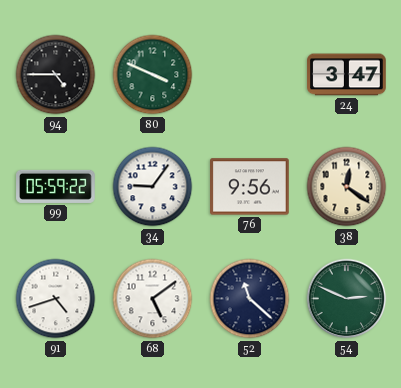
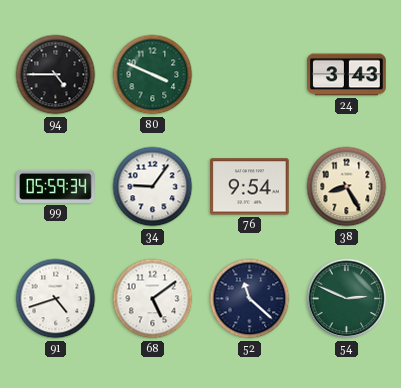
24: 3:47 -> 3:43
99: 05:59:22 -> 05:59:34
76: 9:56 -> 9:54
38: 12:21 -> 8:25
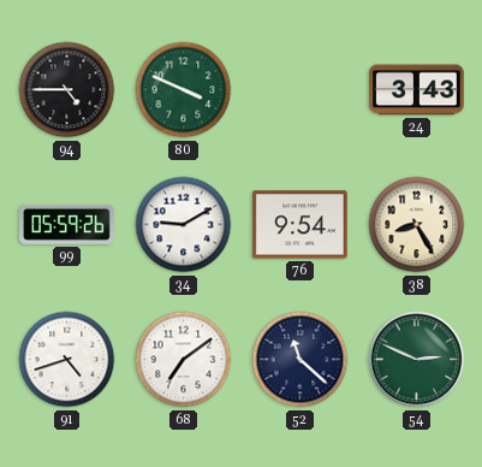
99: 05:59:34 -> 05:59:26
34: 9:06 -> 9:10
68: 5:09 -> 7:09
